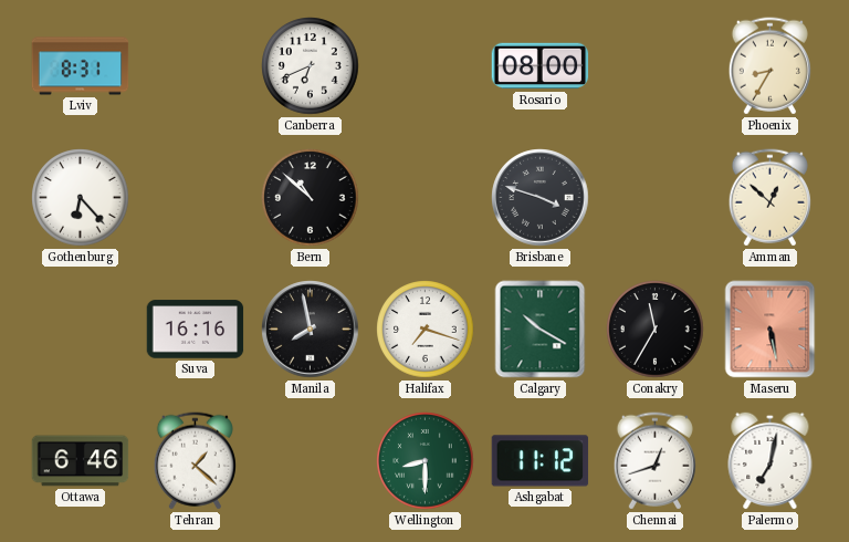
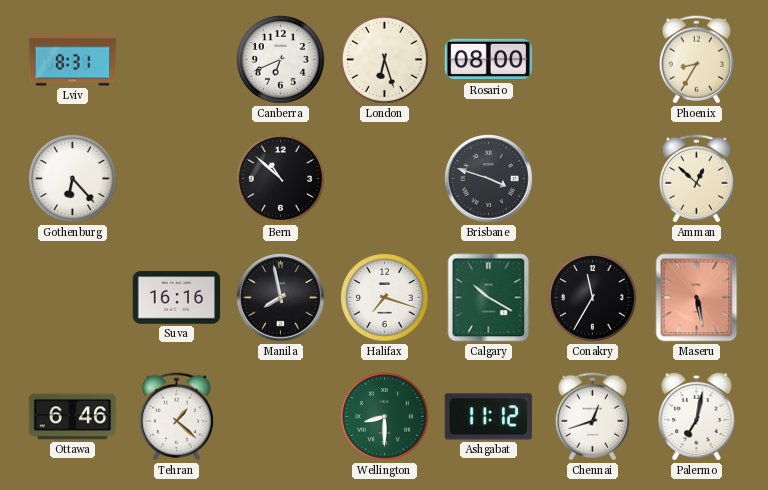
London: none -> 6:27
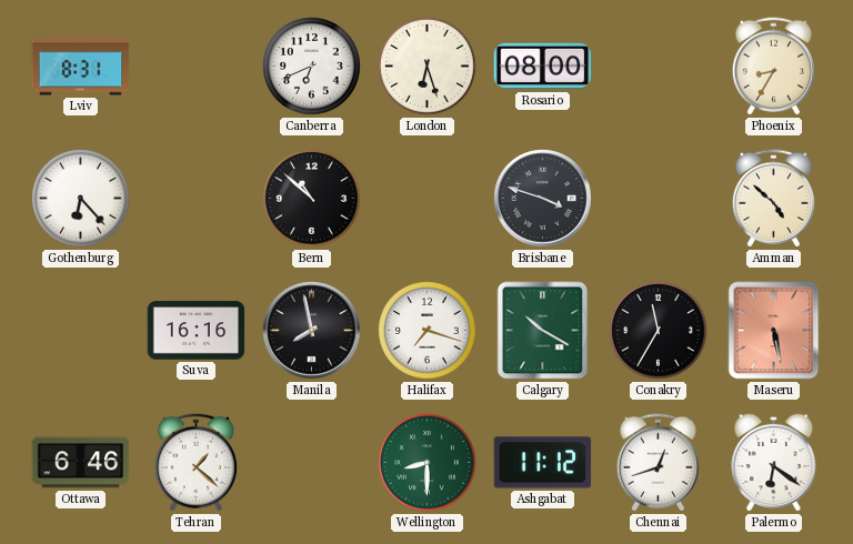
Amman: 12:52 -> 4:52
Palermo: 7:02 -> 6:21
